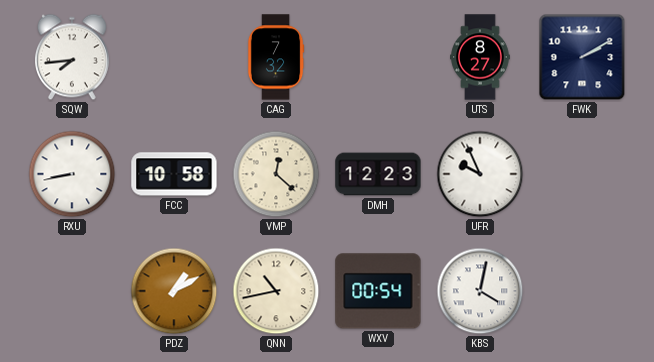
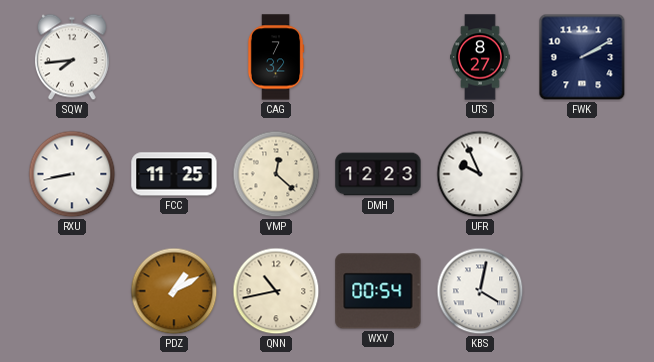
FCC: 10:58 -> 11:25
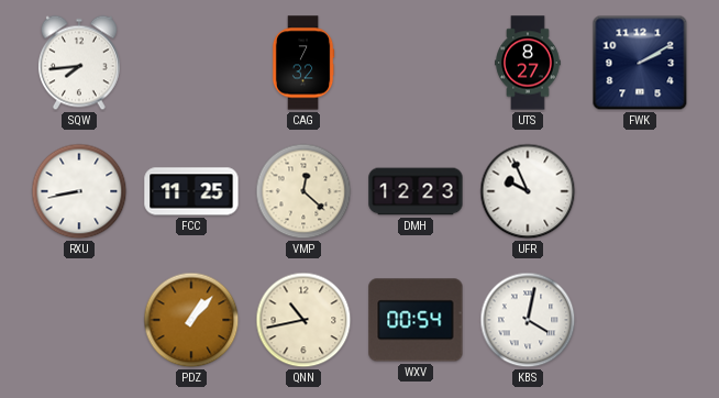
PDZ: 1:10 -> 1:07
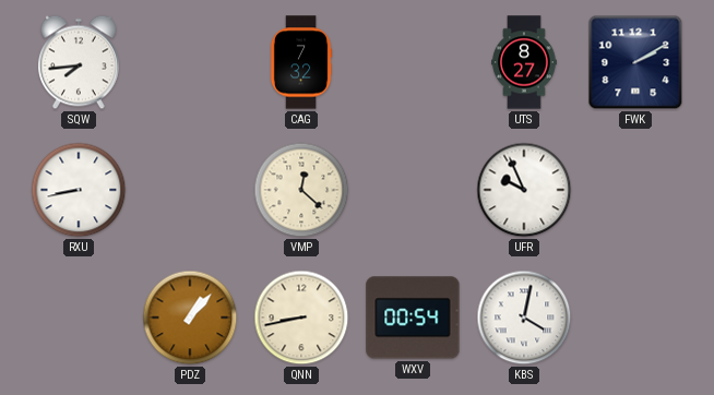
FCC: 11:25 -> none
DMH: 12:23 -> none
QNN: 10:43 -> 8:43
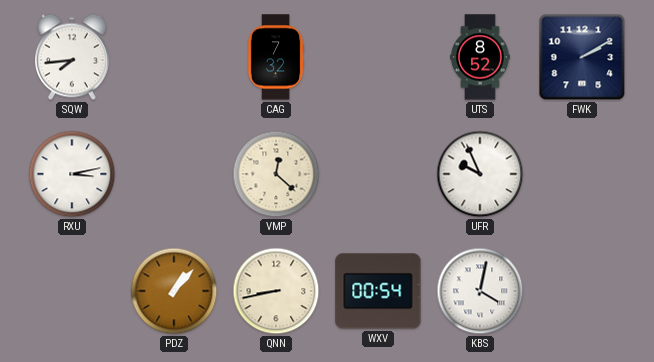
UTS: 8:27 -> 8:52
RXU: 8:43 -> 3:13
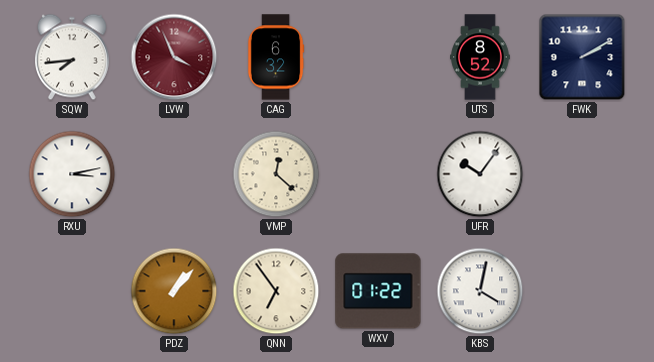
LVW: none -> 3:56
CAG: 7:32 -> 6:32
UFR: 9:56 -> 10:06
QNN: 8:43 -> 6:54
WXV: 00:54 -> 01:22
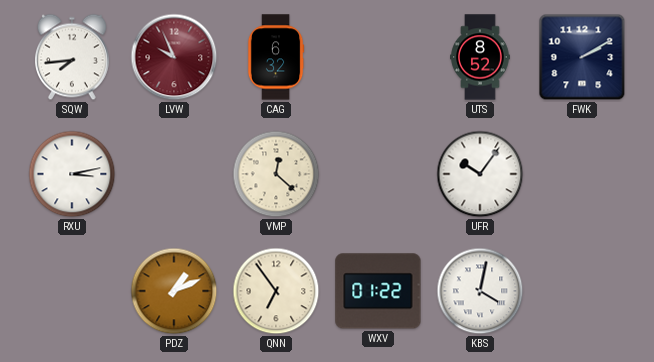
LVW: 3:56 -> 9:56
PDZ: 1:07 -> 1:11
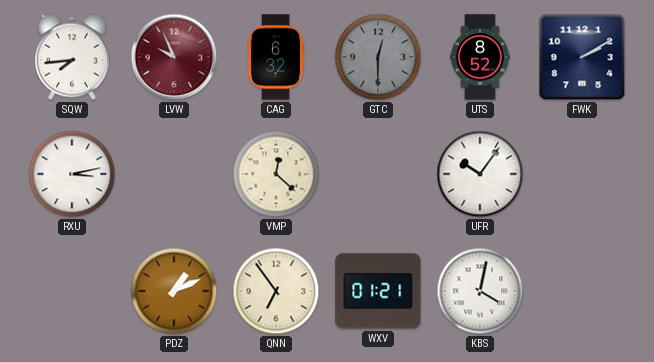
GTC: none -> 12:30
WXV: 01:22 -> 01:21
